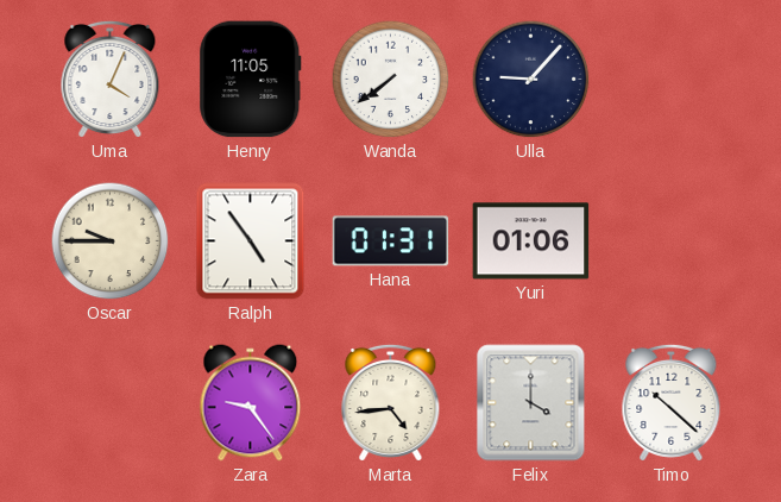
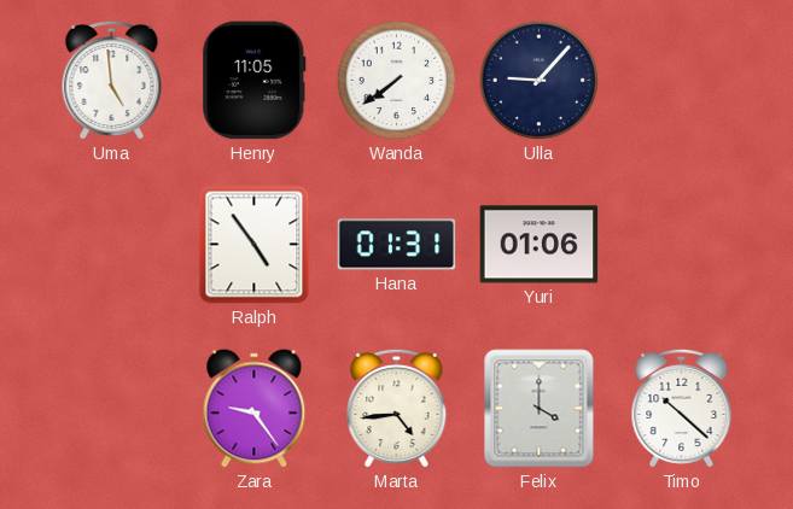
Uma: 4:04 -> 4:59
Oscar: 9:45 -> none
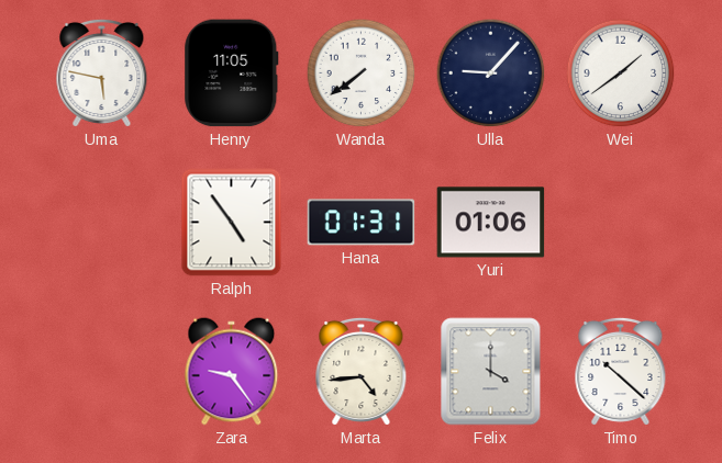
Uma: 4:59 -> 5:47
Wei: none -> 1:39
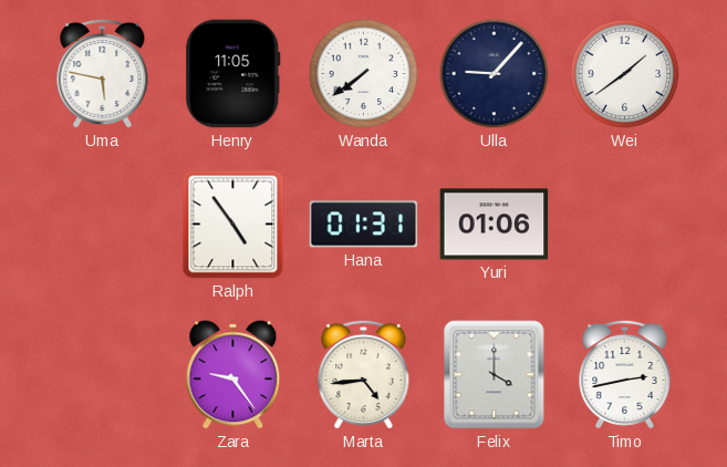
Timo: 10:22 -> 2:43
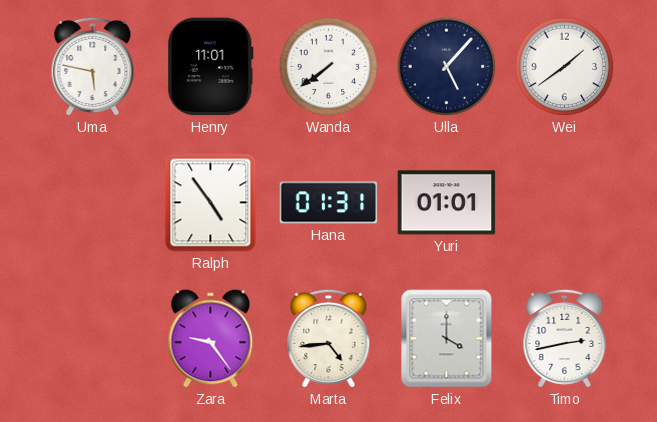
Henry: 11:05 -> 11:01
Ulla: 9:07 -> 5:07
Yuri: 01:06 -> 01:01
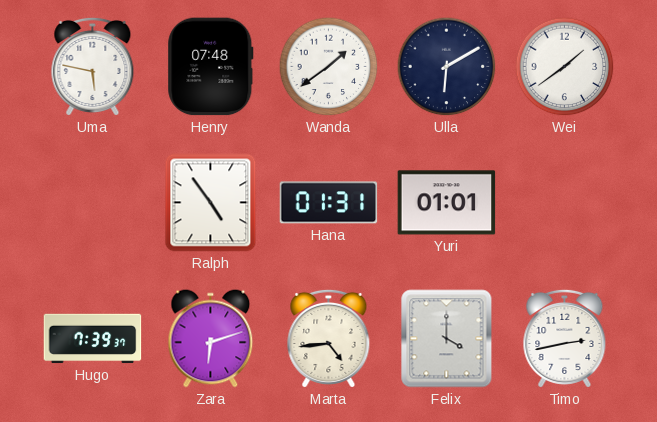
Henry: 11:01 -> 07:48
Wanda: 7:39 -> 1:39
Ulla: 5:07 -> 6:10
Hugo: none -> 7:39
Zara: 9:24 -> 6:12
